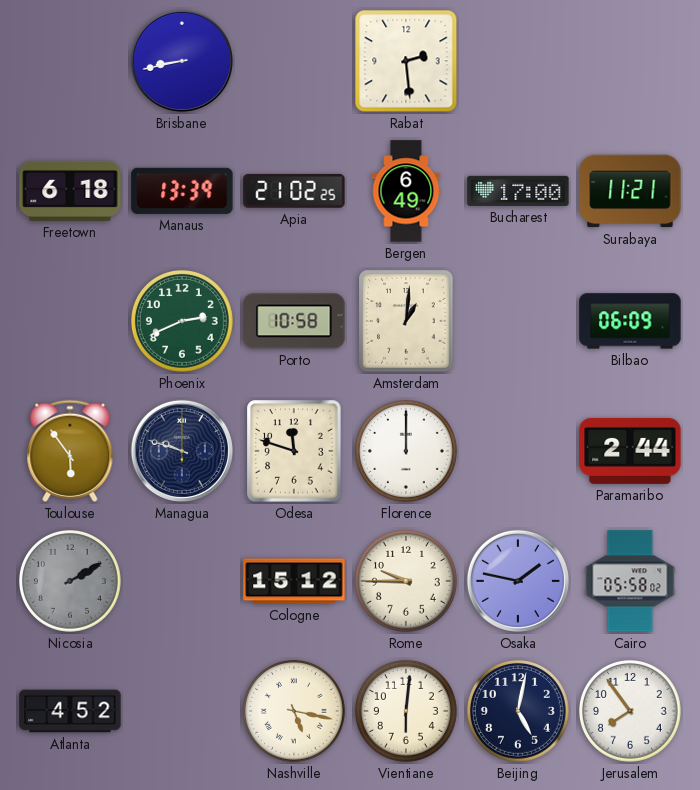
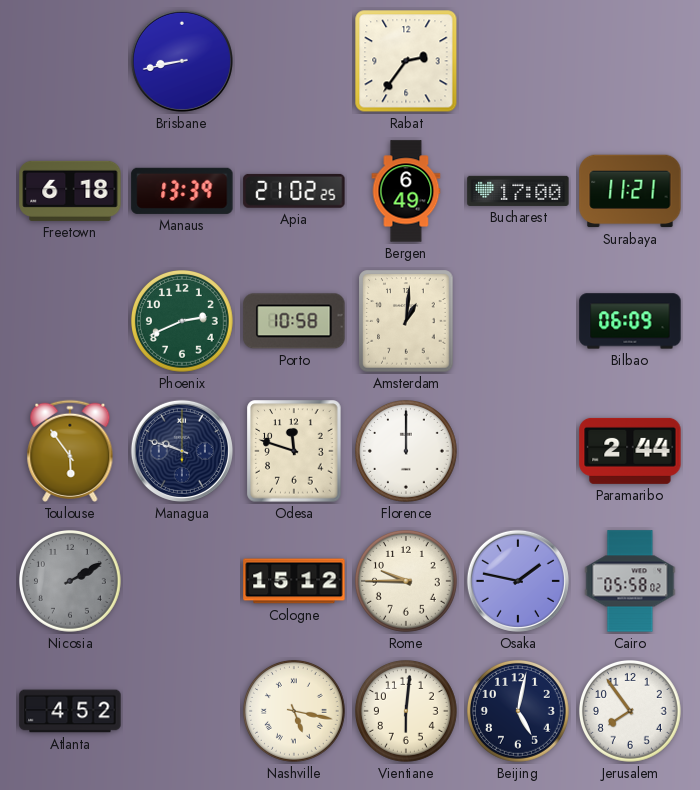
Rabat: 2:29 -> 2:36
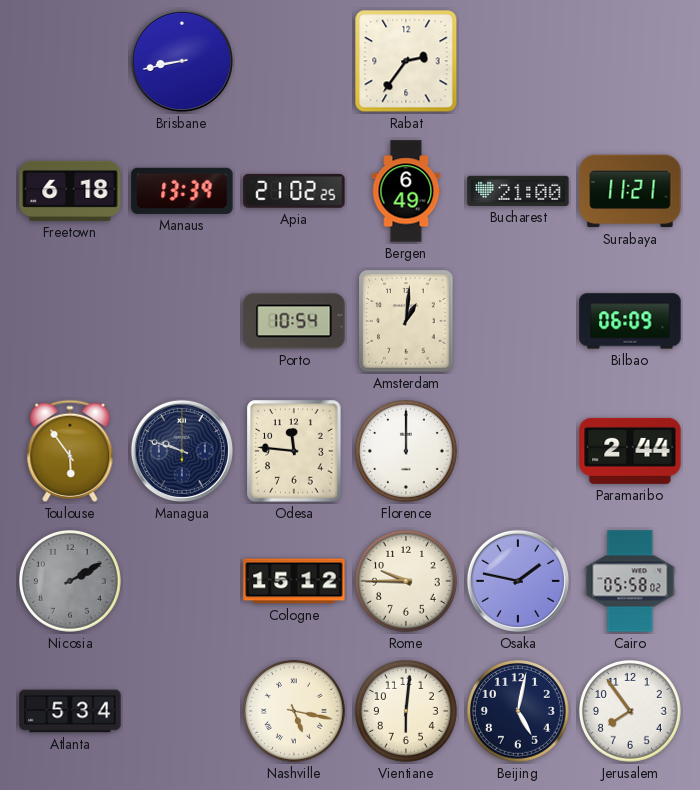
Bucharest: 17:00 -> 21:00
Phoenix: 2:41 -> none
Porto: 10:58 -> 10:54
Odesa: 11:48 -> 11:46
Atlanta: 4:52 -> 5:34
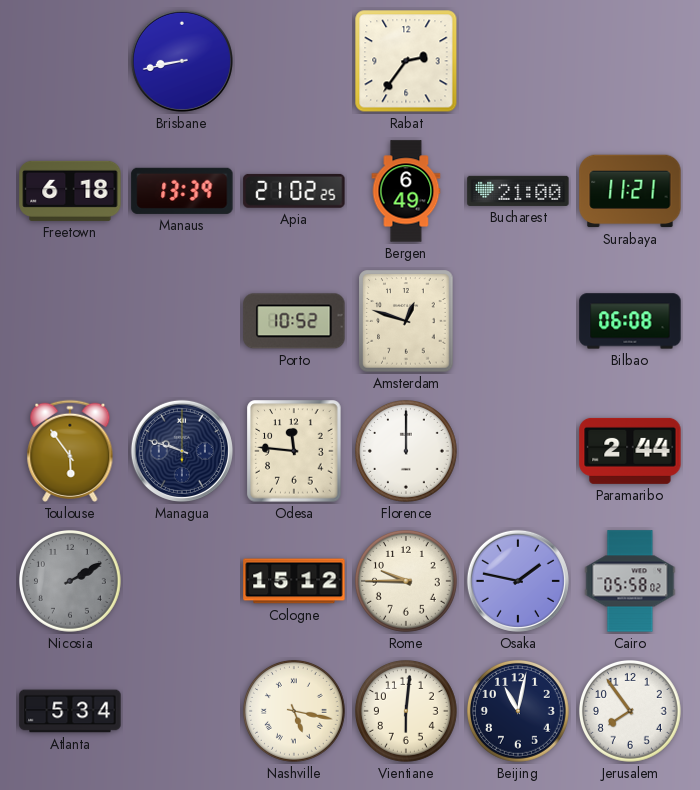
Porto: 10:54 -> 10:52
Amsterdam: 1:01 -> 12:48
Bilbao: 06:09 -> 06:08
Beijing: 5:02 -> 11:02
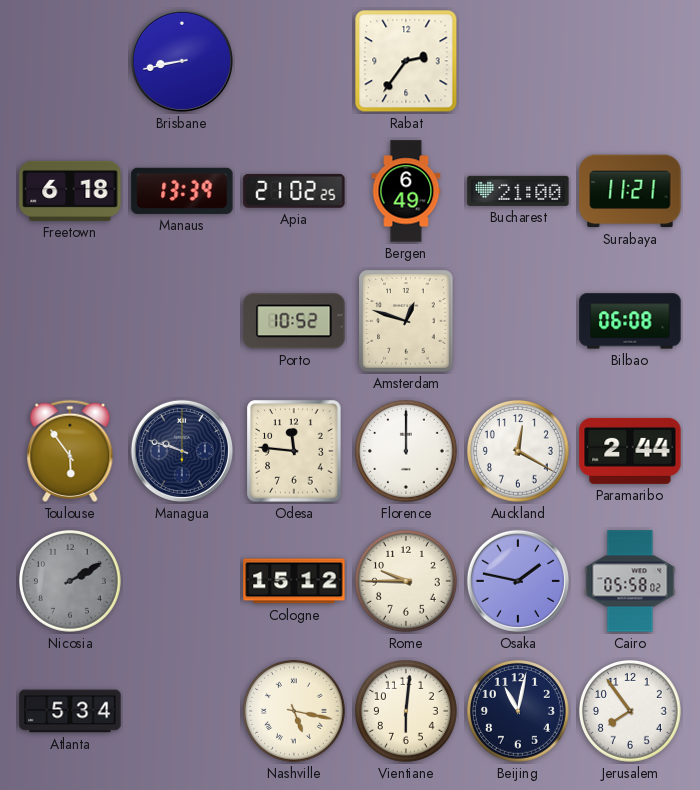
Auckland: none -> 12:20
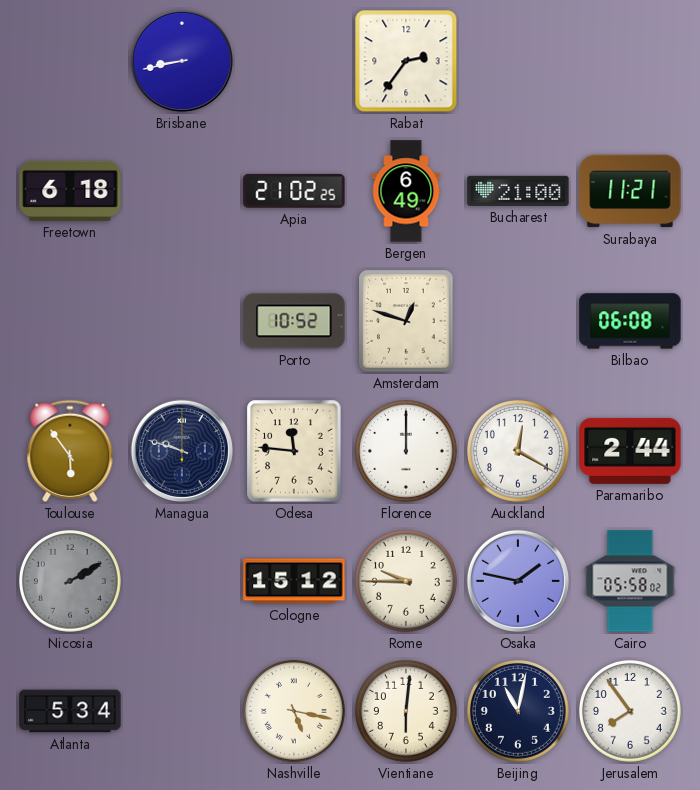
Manaus: 13:39 -> none
